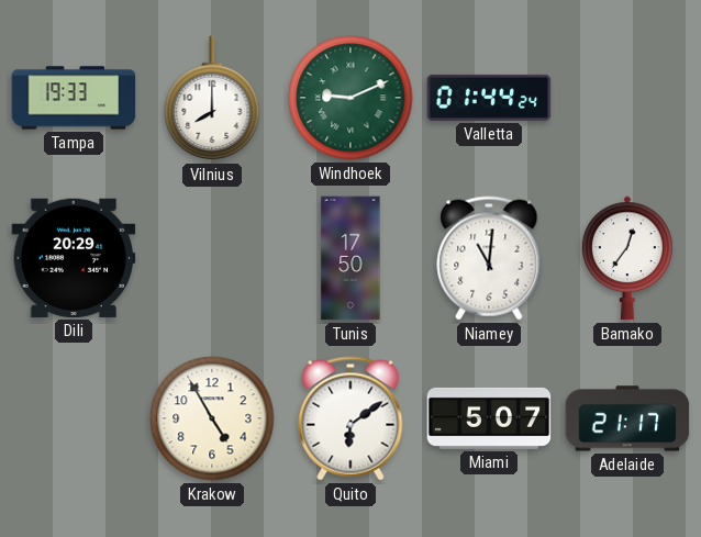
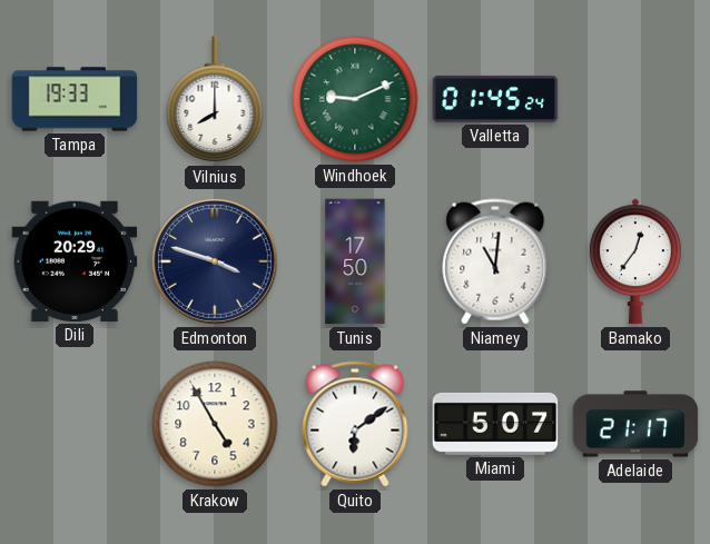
Valletta: 01:44 -> 01:45
Edmonton: none -> 3:48
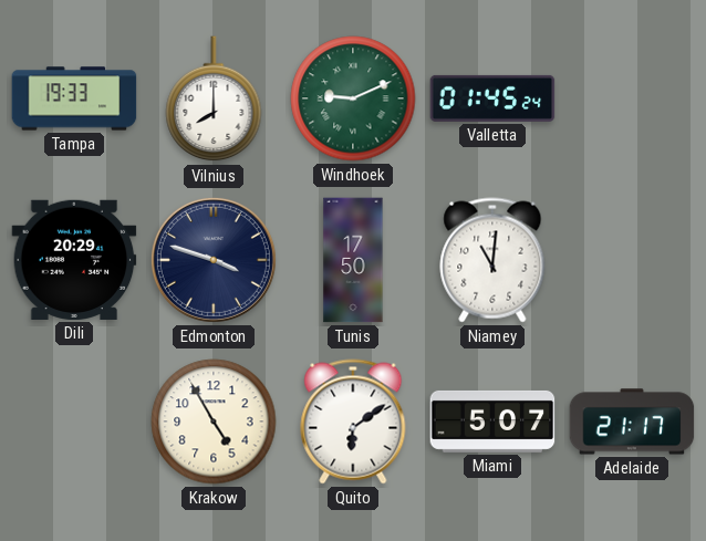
Bamako: 12:36 -> none
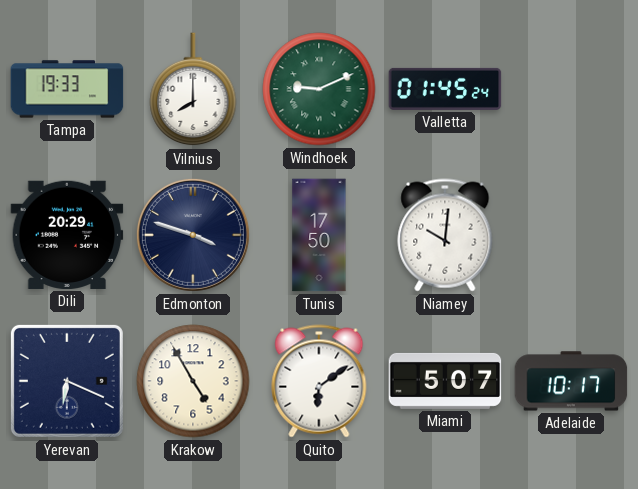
Niamey: 11:01 -> 10:01
Yerevan: none -> 6:19
Adelaide: 21:17 -> 10:17
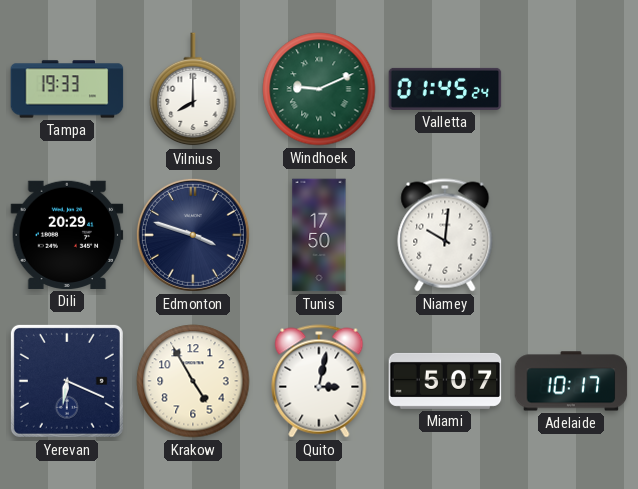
Quito: 6:09 -> 3:02
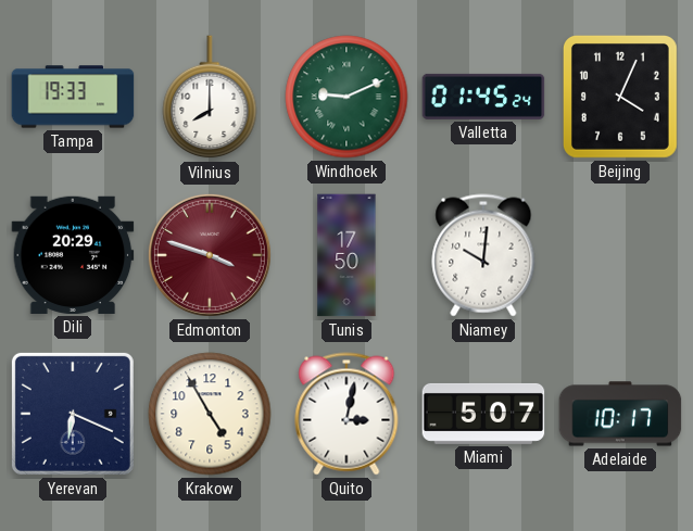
Beijing: none -> 4:04
Edmonton dial: navy -> burgundy
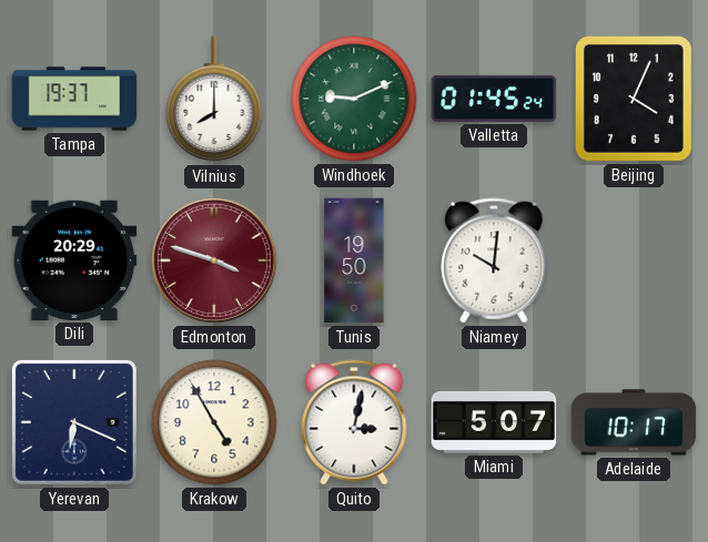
Tampa: 19:33 -> 19:37
Tunis: 17:50 -> 19:50
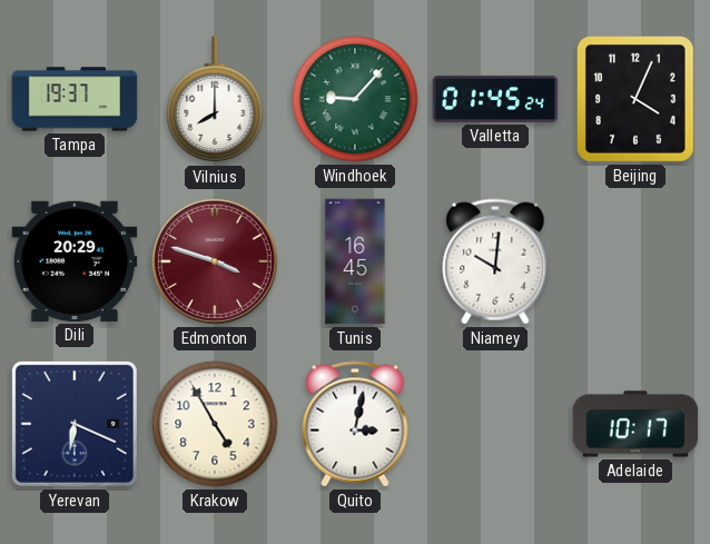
Windhoek: 9:11 -> 9:07
Tunis: 19:50 -> 16:45
Miami: 5:07 -> none
